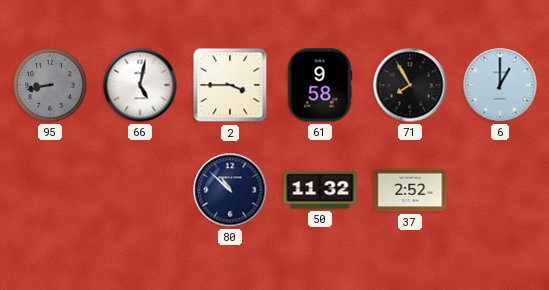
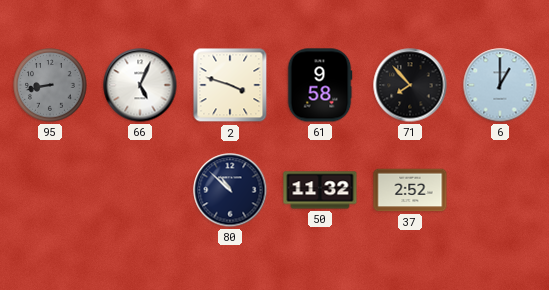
66: 5:02 -> 5:04
2: 3:45 -> 3:48
71: 7:55 -> 7:53
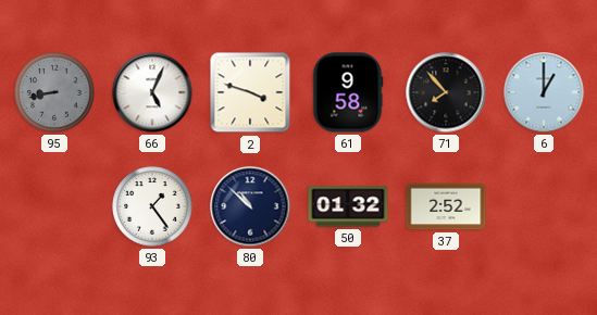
93: none -> 1:24
50: 11:32 -> 01:32
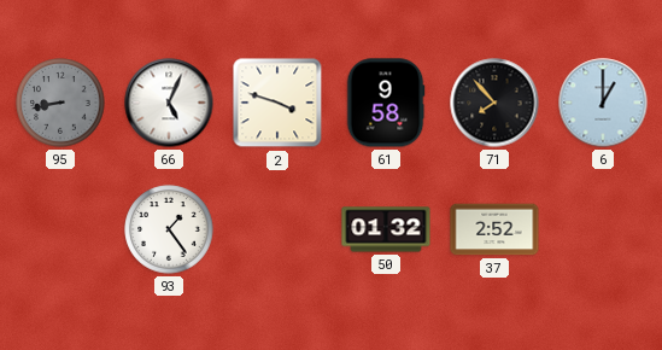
80: 10:52 -> none
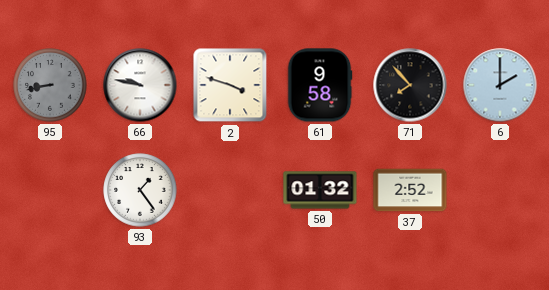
66: 5:04 -> 9:47
6: 1:00 -> 2:00
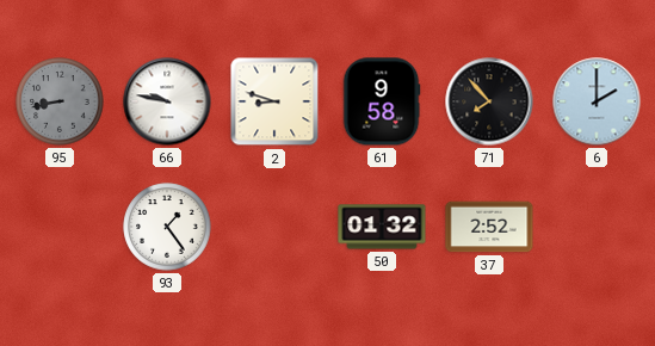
2: 3:48 -> 8:48
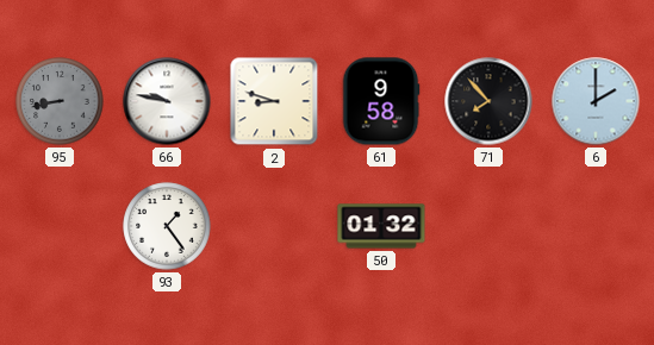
37: 2:52 -> none
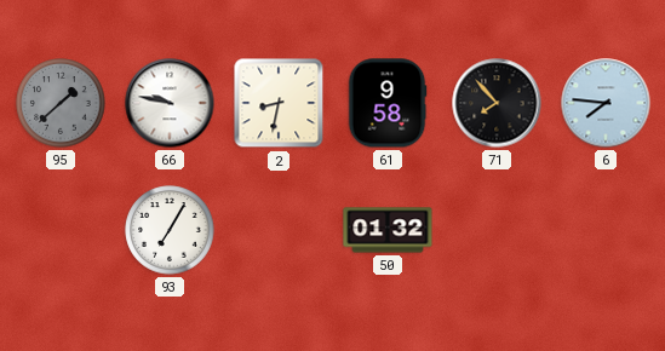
95: 8:43 -> 1:38
2: 8:48 -> 8:32
6: 2:00 -> 7:46
93: 1:24 -> 7:05
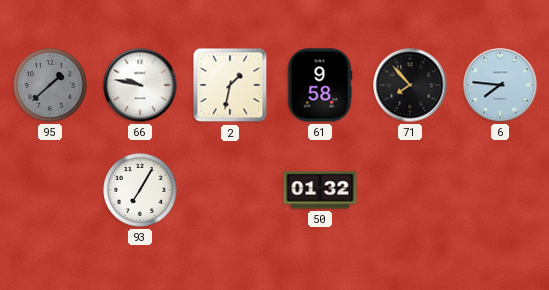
2: 8:32 -> 1:32
